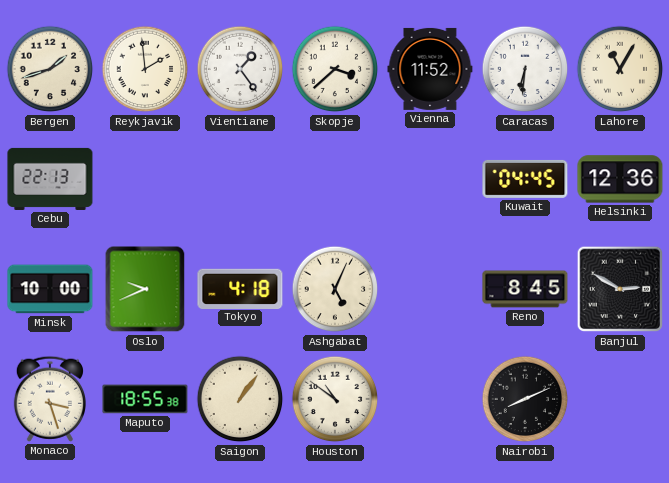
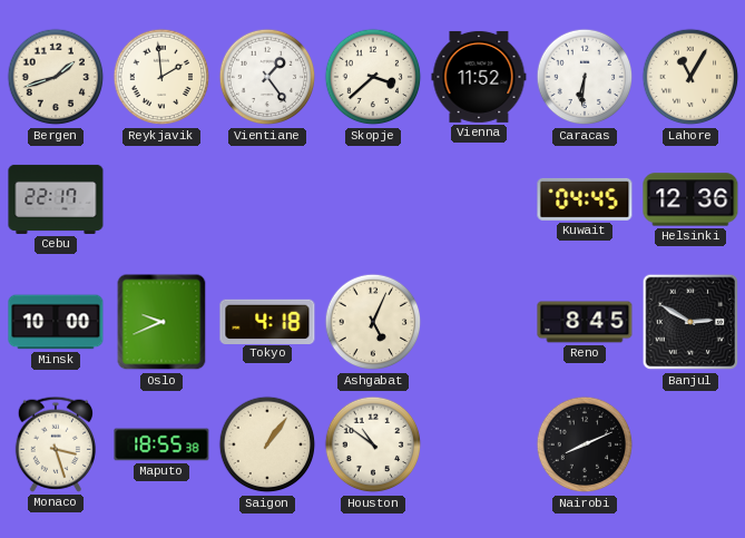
Cebu: 22:13 -> 22:17
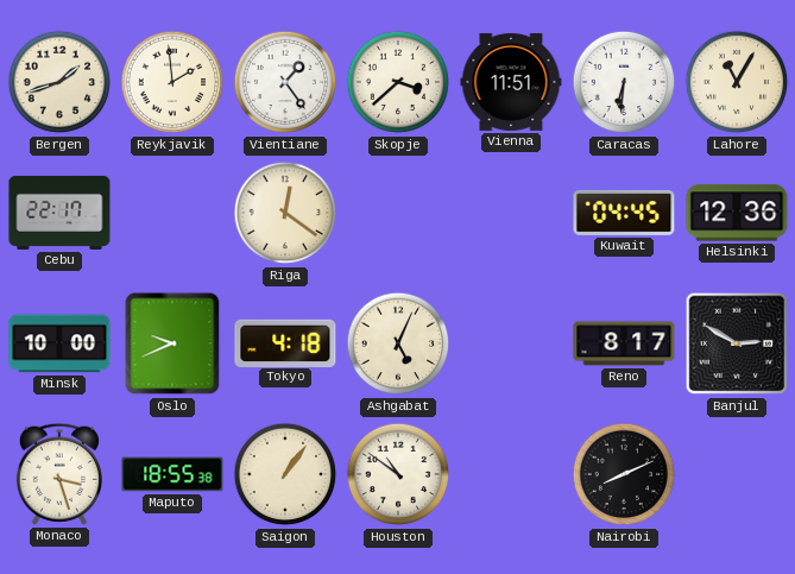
Vienna: 11:52 -> 11:51
Riga: none -> 12:21
Reno: 8:45 -> 8:17
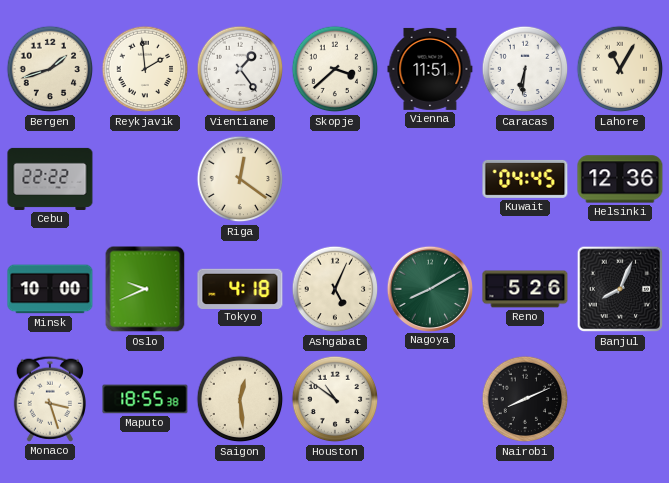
Cebu: 22:17 -> 22:22
Nagoya: none -> 8:10
Reno: 8:17 -> 5:26
Banjul: 2:50 -> 8:04
Saigon: 1:06 -> 12:29
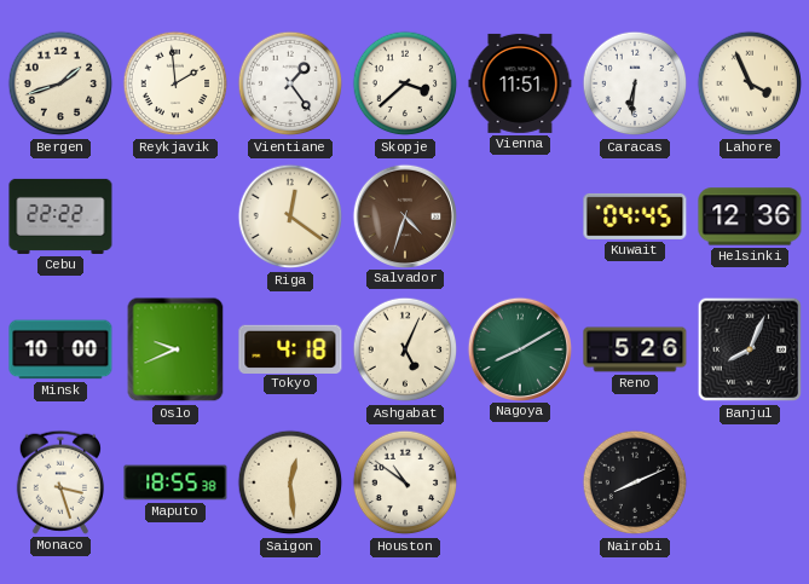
Lahore: 11:05 -> 3:56
Salvador: none -> 4:33
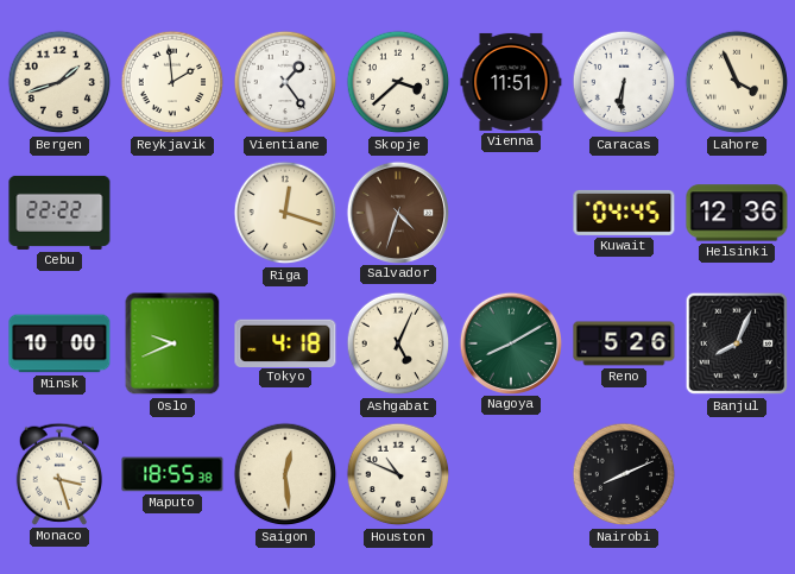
Riga: 12:21 -> 12:18
Houston: 10:51 -> 10:49
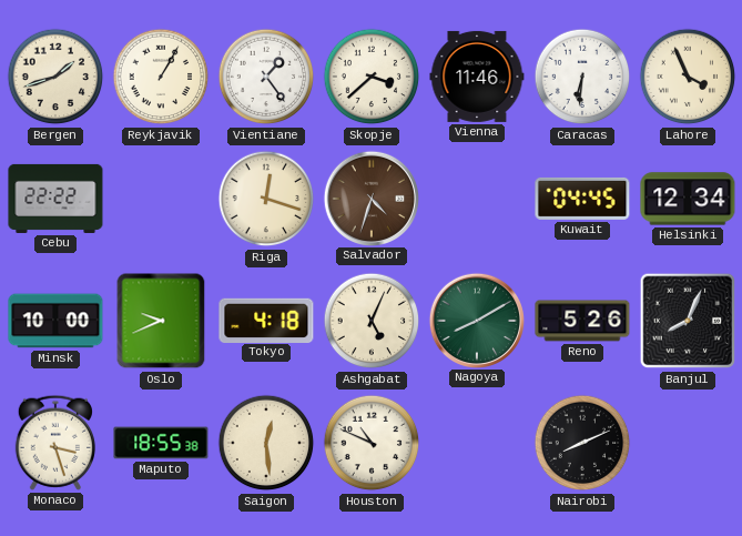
Reykjavik: 1:59 -> 1:05
Vienna: 11:51 -> 11:46
Helsinki: 12:36 -> 12:34
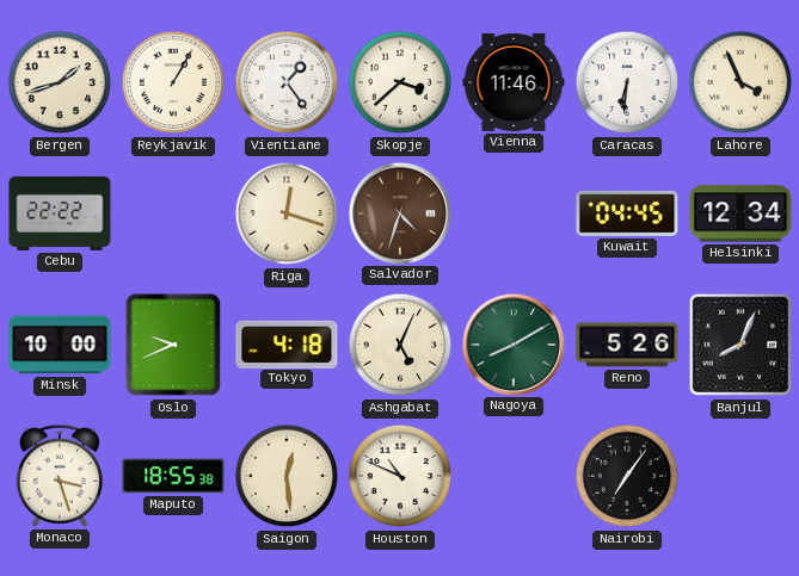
Nairobi: 8:11 -> 7:06
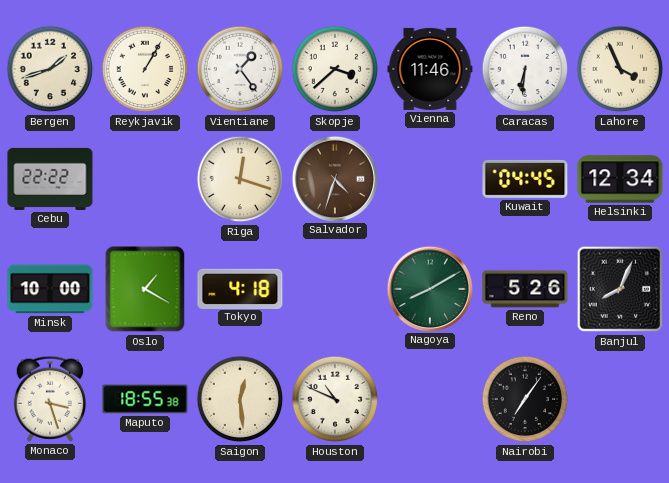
Oslo: 9:41 -> 1:20
Ashgabat: 5:04 -> none
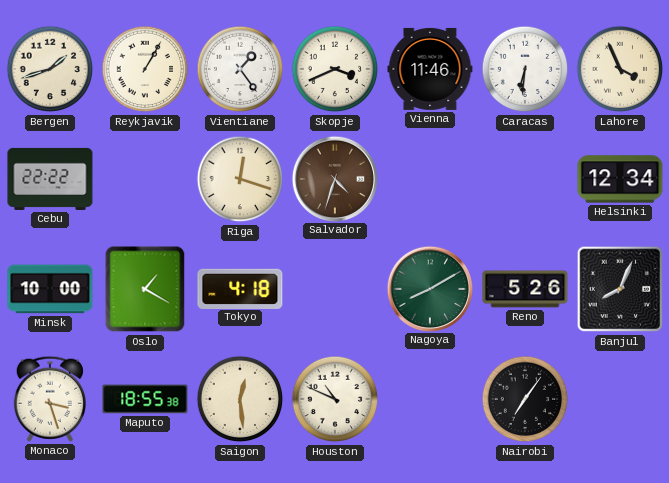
Skopje: 3:38 -> 3:41
Kuwait: 04:45 -> none
